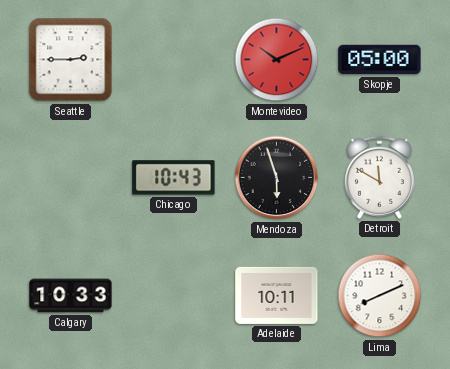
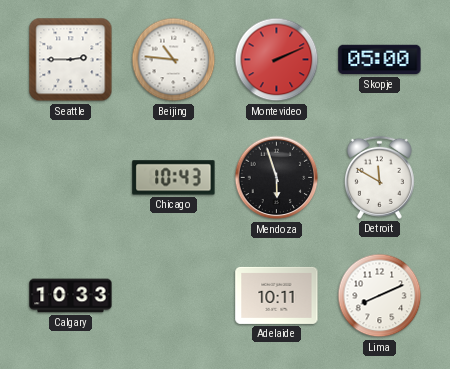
Beijing: none -> 10:46
Montevideo: 10:11 -> 2:11
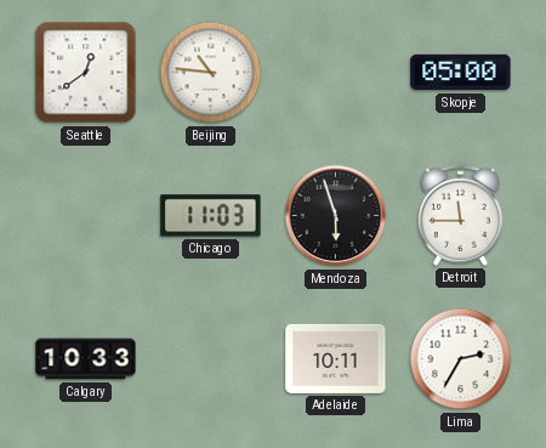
Seattle: 2:45 -> 12:39
Montevideo: 2:11 -> none
Chicago: 10:43 -> 11:03
Detroit: 11:50 -> 11:45
Lima: 8:11 -> 2:35
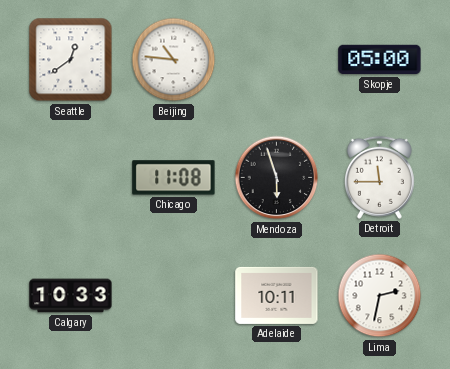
Chicago: 11:03 -> 11:08
Lima: 2:35 -> 2:32
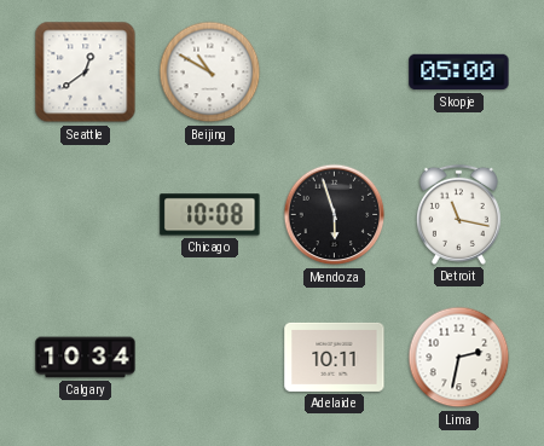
Beijing: 10:46 -> 10:50
Chicago: 11:08 -> 10:08
Detroit: 11:45 -> 11:17
Calgary: 10:33 -> 10:34
